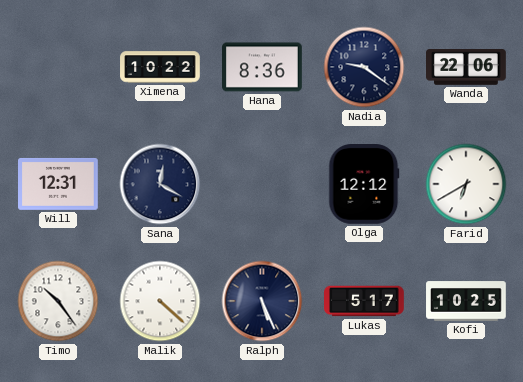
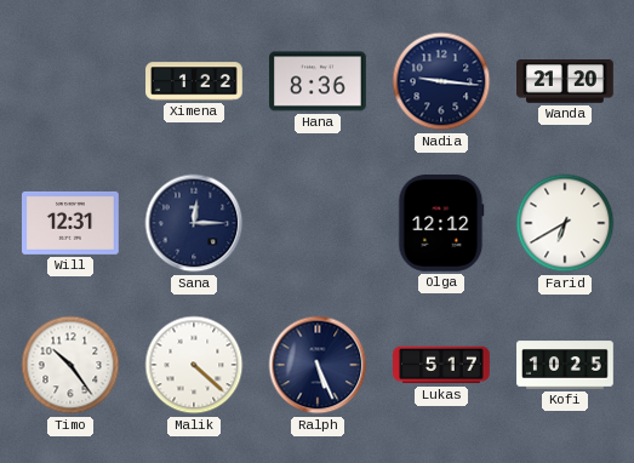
Ximena: 10:22 -> 1:22
Nadia: 9:21 -> 9:16
Wanda: 22:06 -> 21:20
Sana: 12:20 -> 12:15
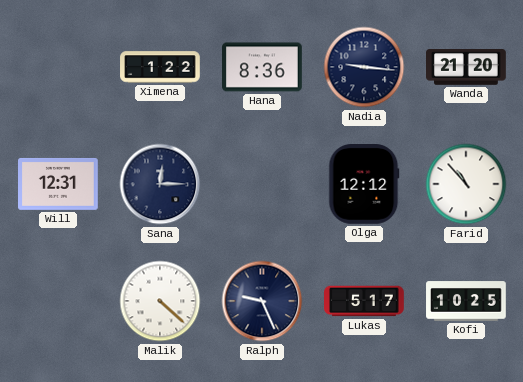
Farid: 6:40 -> 10:53
Timo: 10:24 -> none
Ralph: 5:26 -> 9:26
